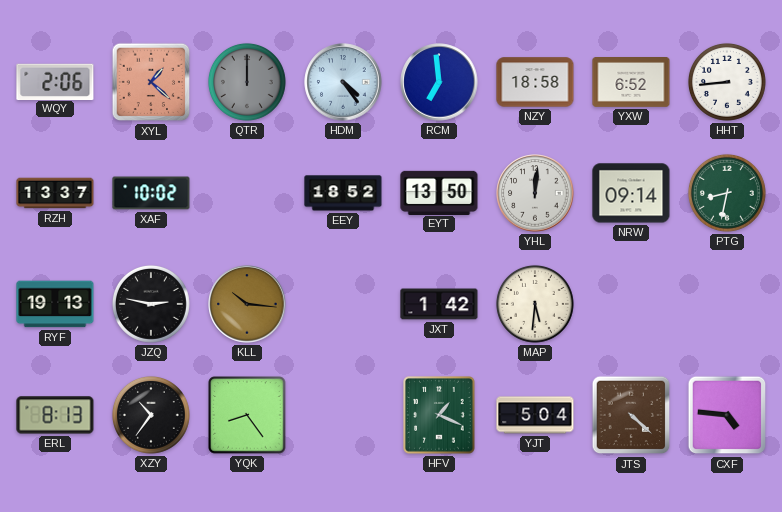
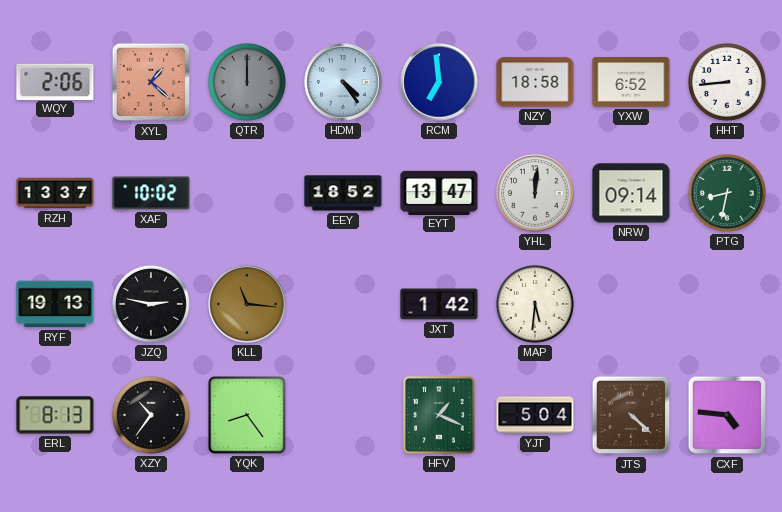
EYT: 13:50 -> 13:47
KLL: 10:16 -> 11:16
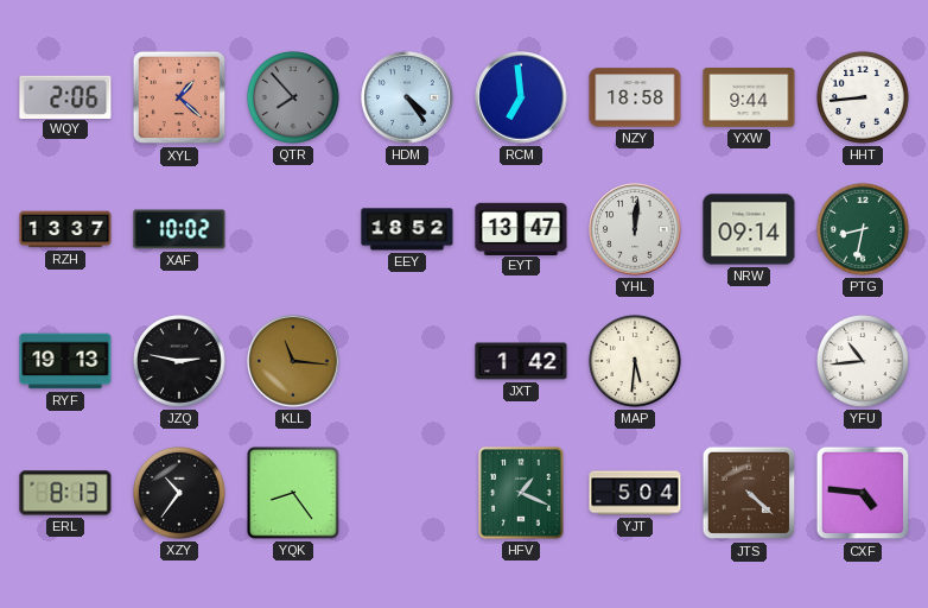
QTR: 12:00 -> 7:53
YXW: 6:52 -> 9:44
YFU: none -> 10:44
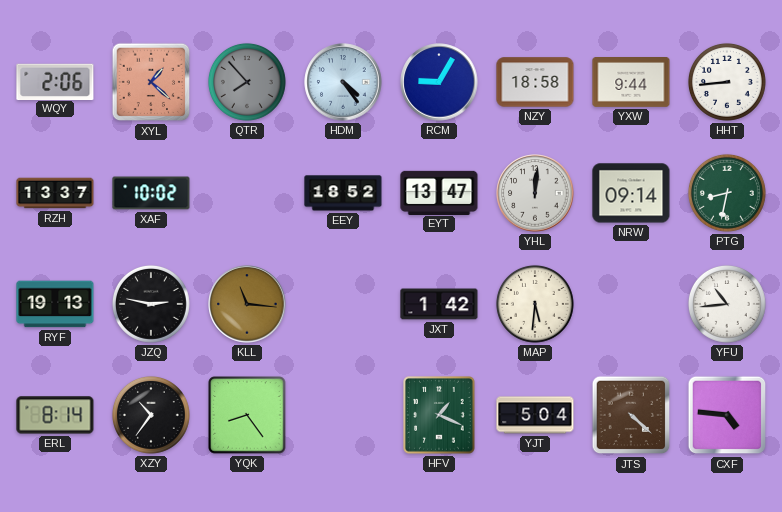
RCM: 6:59 -> 9:05
ERL: 8:13 -> 8:14
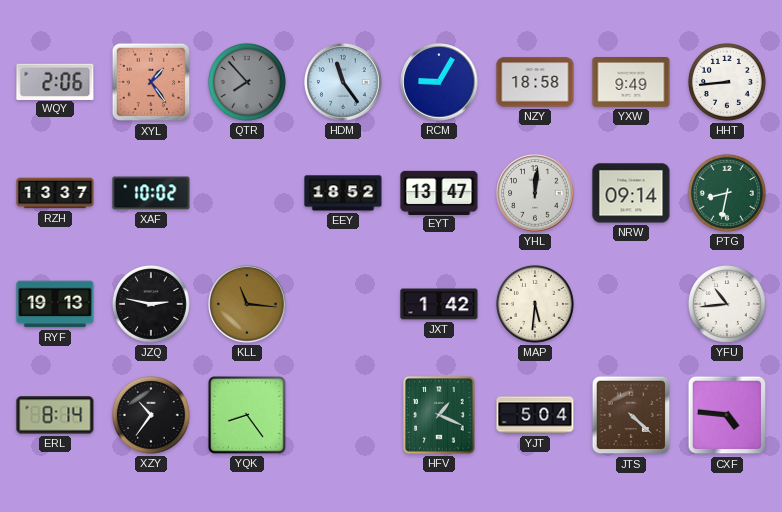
XYL: 1:22 -> 1:24
HDM: 4:24 -> 11:24
YXW: 9:44 -> 9:49
